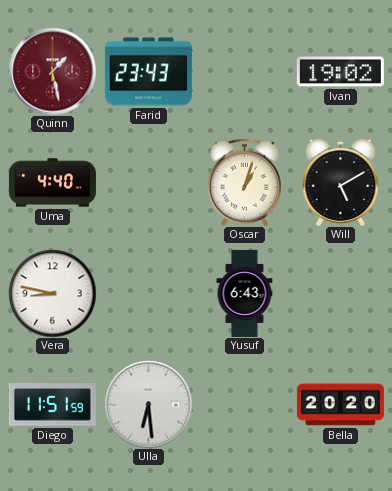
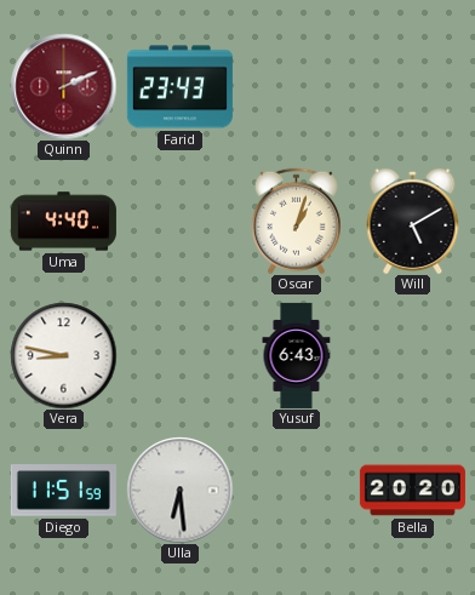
Quinn: 1:28 -> 2:11
Ivan: 19:02 -> none
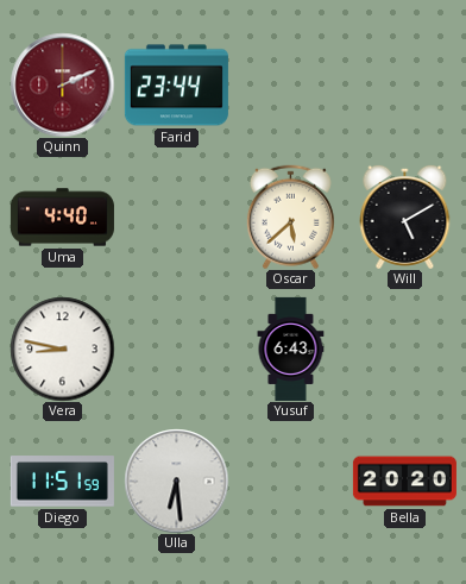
Farid: 23:43 -> 23:44
Oscar: 1:03 -> 5:38
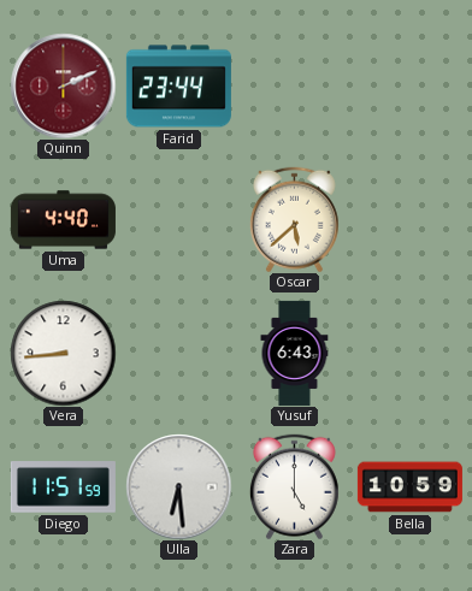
Will: 5:10 -> none
Vera: 8:47 -> 8:44
Zara: none -> 5:00
Bella: 20:20 -> 10:59
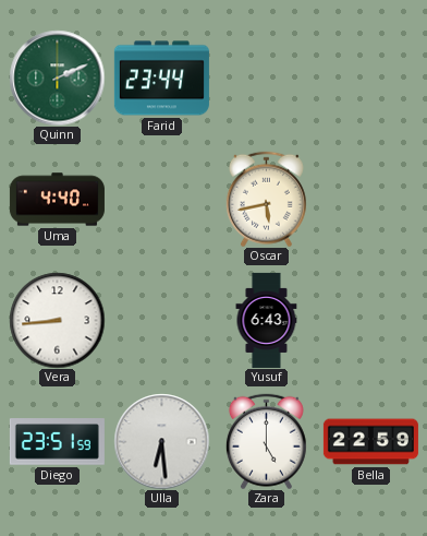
Quinn dial: burgundy -> green
Oscar: 5:38 -> 5:43
Diego: 11:51 -> 23:51
Bella: 10:59 -> 22:59
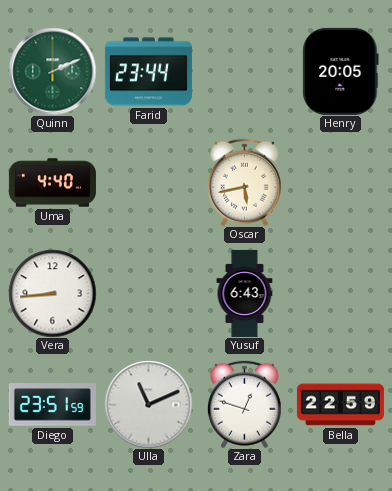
Henry: none -> 20:05
Ulla: 6:29 -> 11:11
Zara: 5:00 -> 12:48
